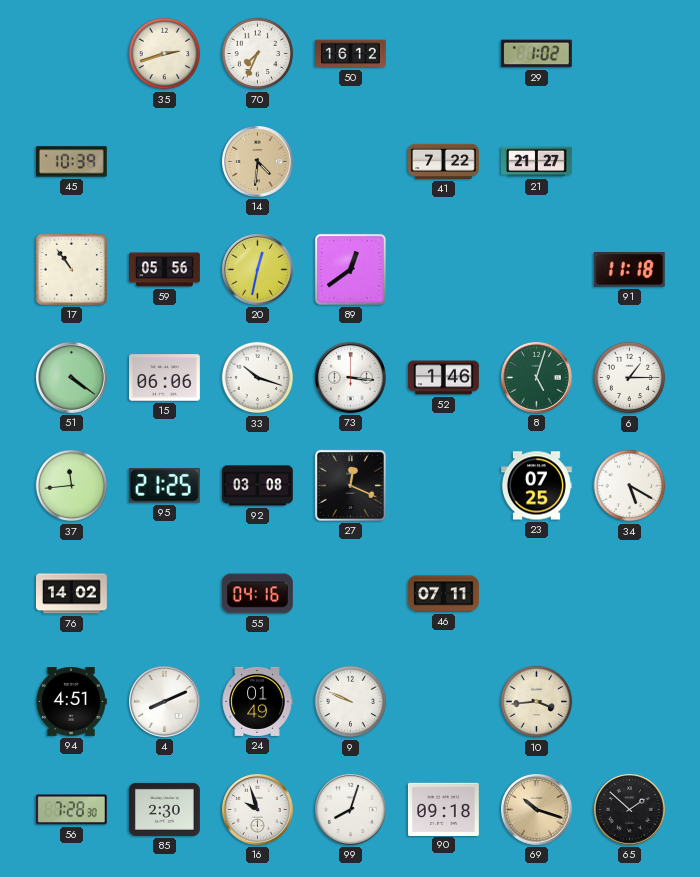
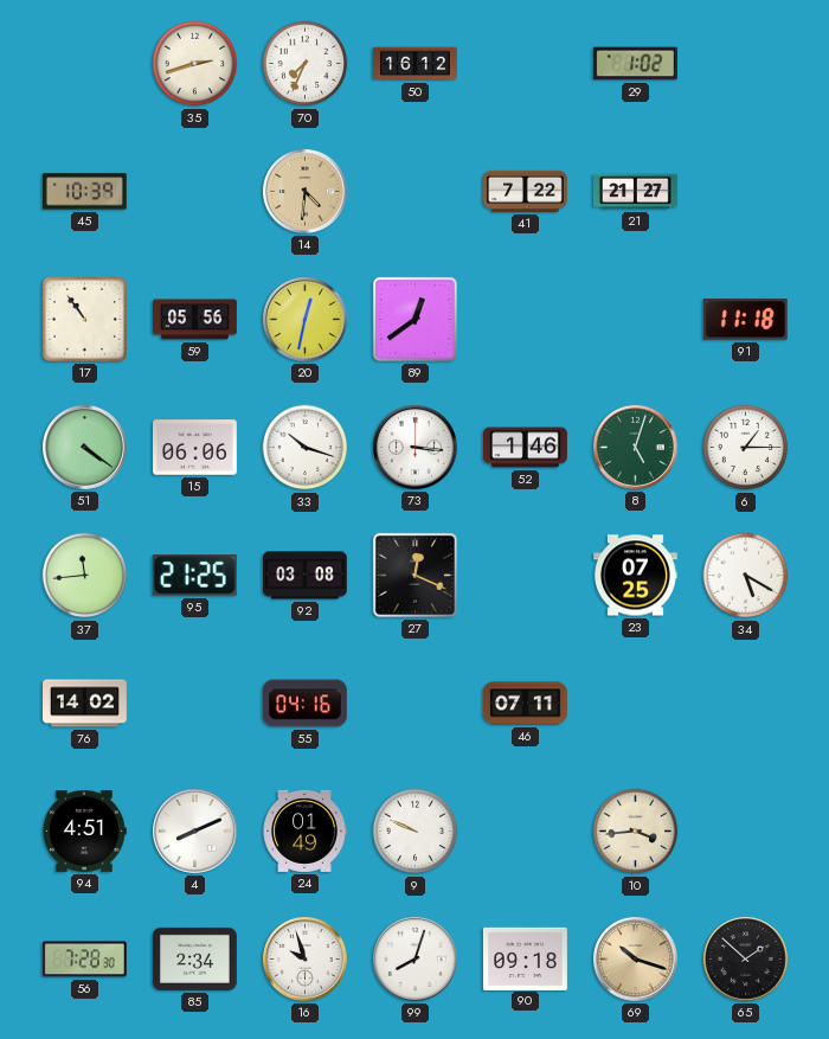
85: 2:30 -> 2:34
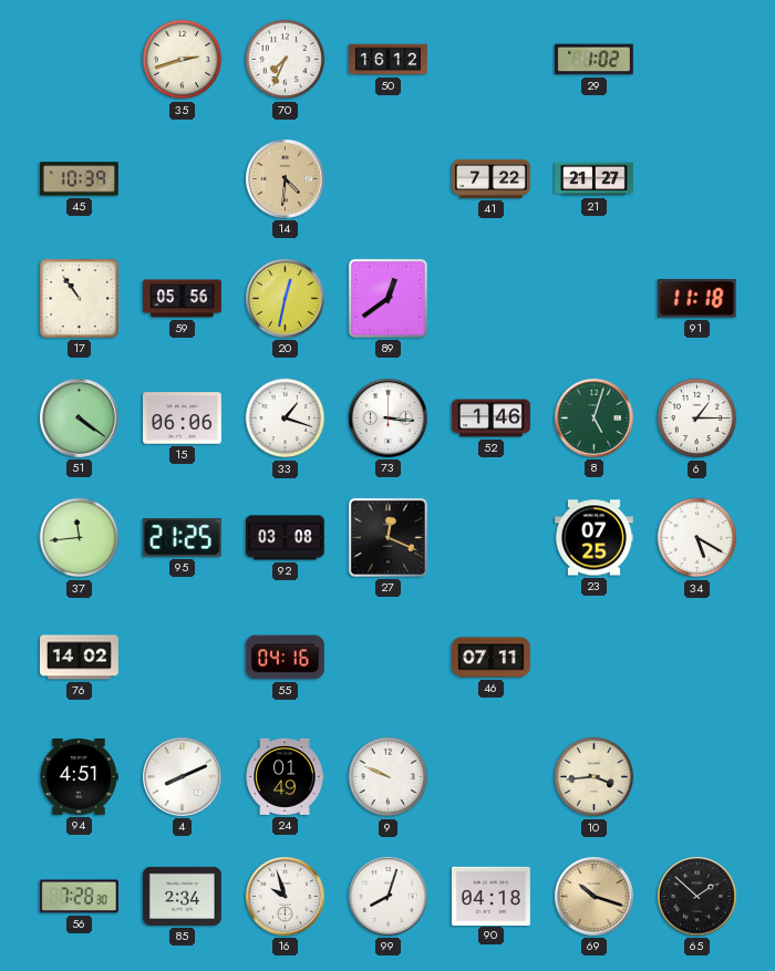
33: 10:18 -> 1:18
90: 09:18 -> 04:18
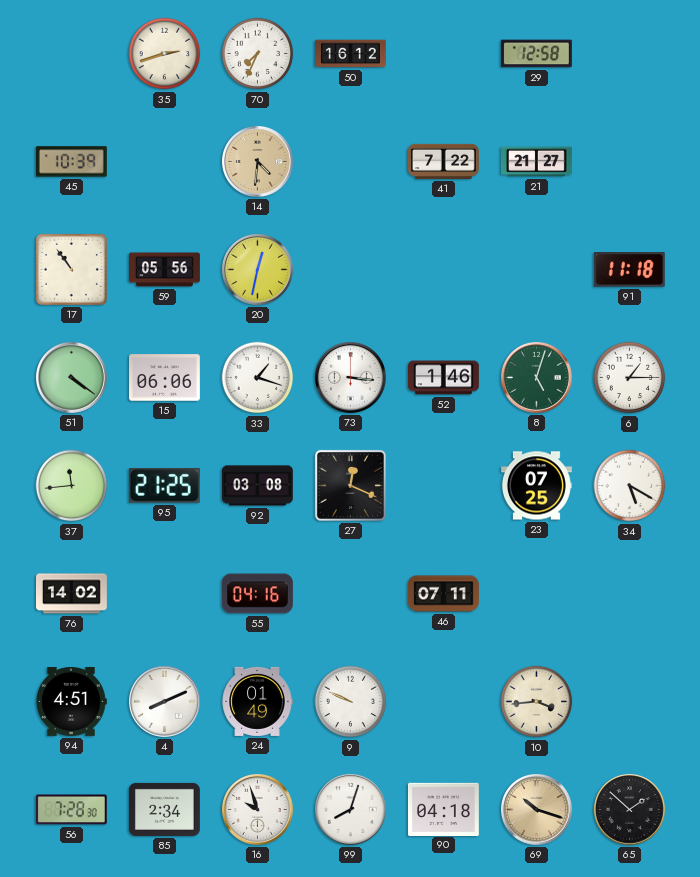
29: 1:02 -> 12:58
89: 12:39 -> none
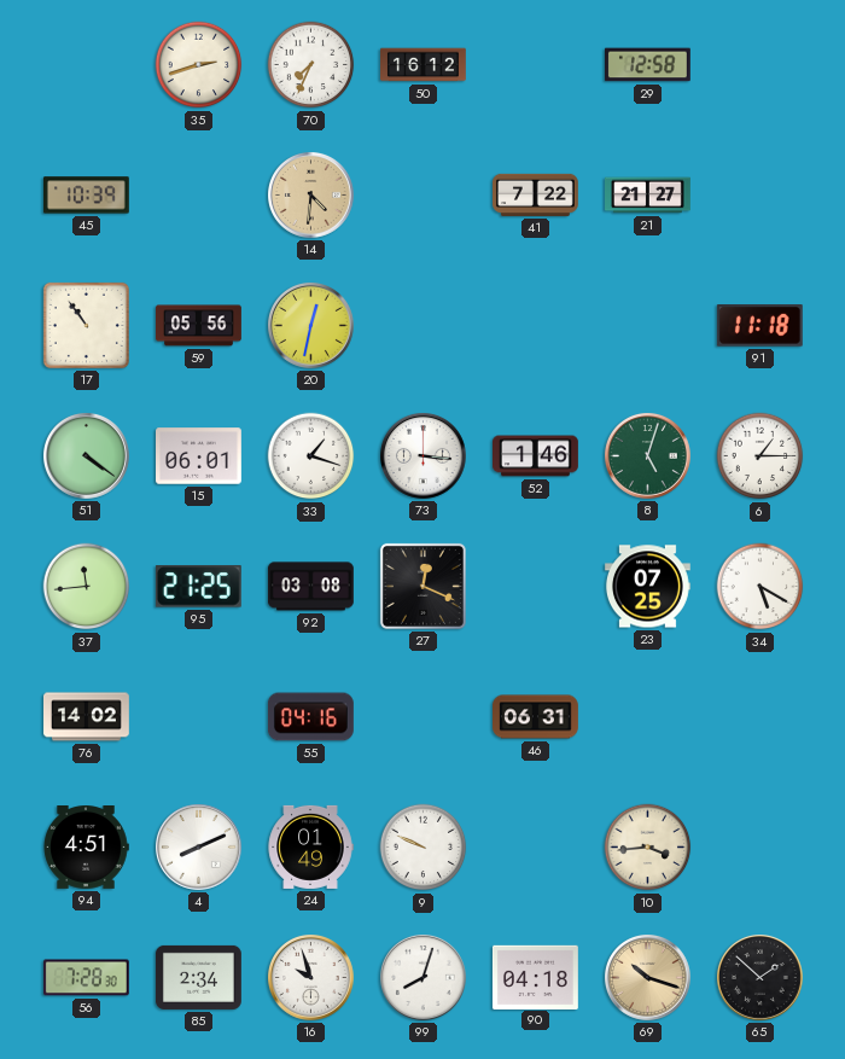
15: 06:06 -> 06:01
46: 07:11 -> 06:31
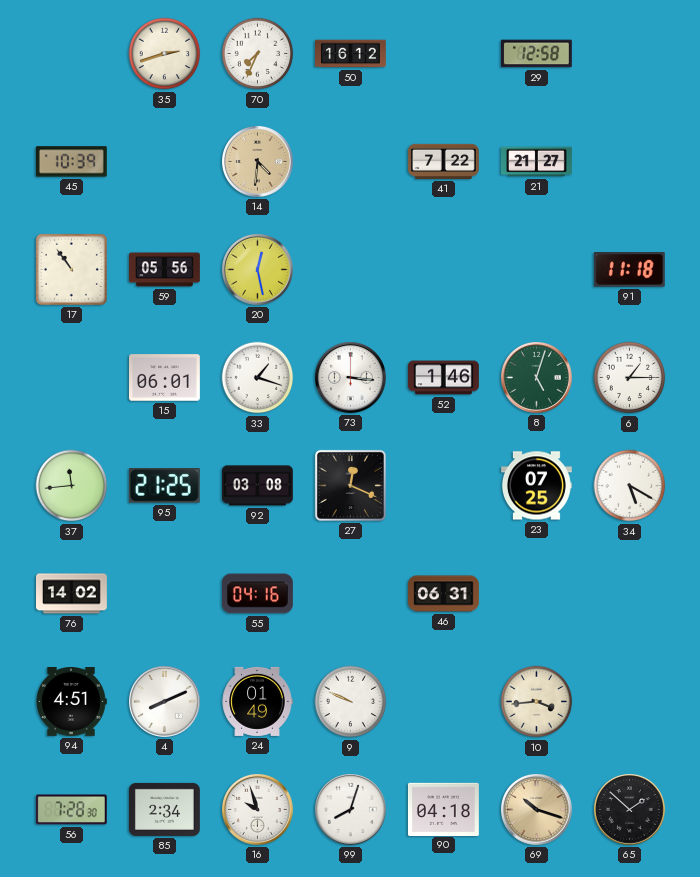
20: 12:32 -> 12:28
51: 4:21 -> none
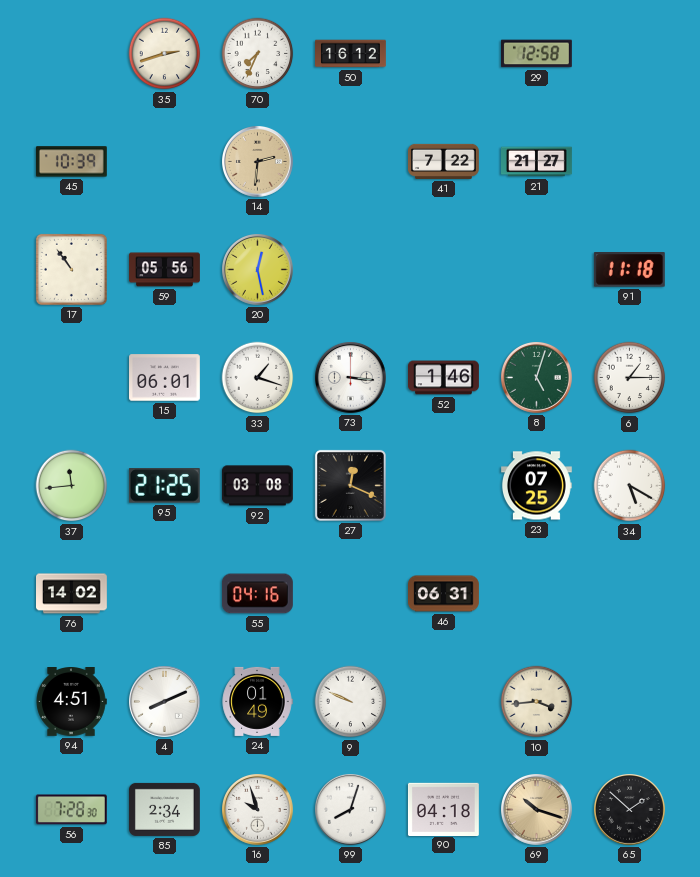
14: 4:31 -> 2:31
